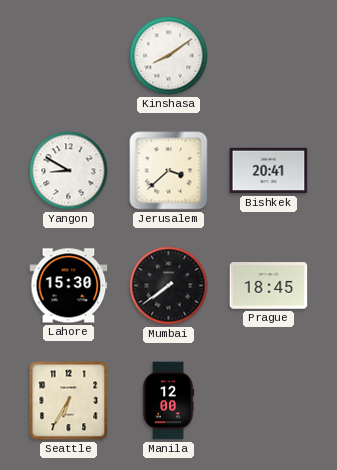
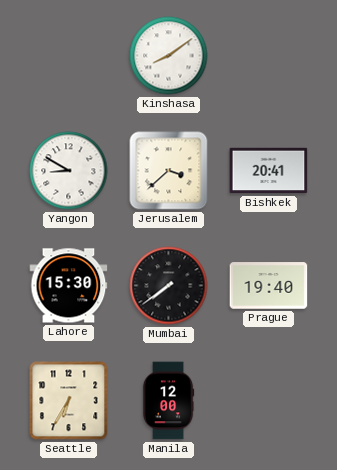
Prague: 18:45 -> 19:40
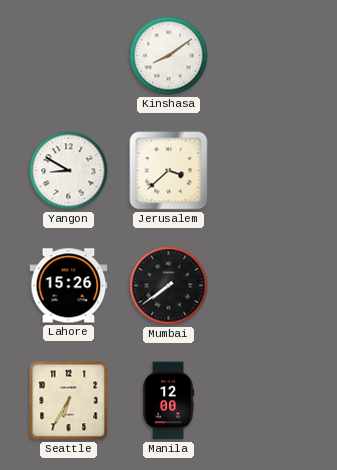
Bishkek: 20:41 -> none
Lahore: 15:30 -> 15:26
Prague: 19:40 -> none
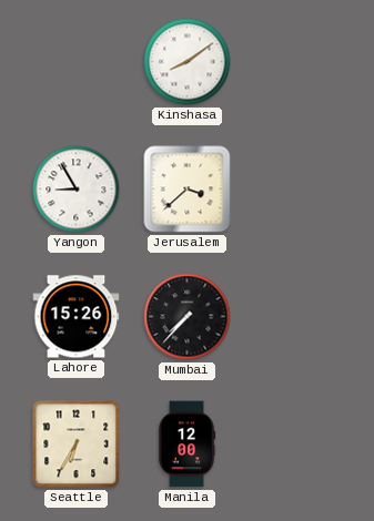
Yangon: 8:50 -> 8:55
Mumbai: 7:39 -> 7:37
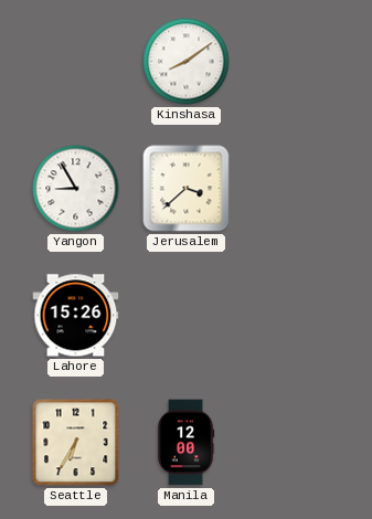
Mumbai: 7:37 -> none
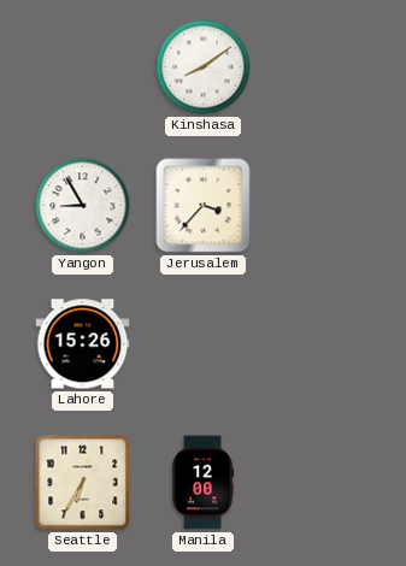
Jerusalem: 3:38 -> 3:37
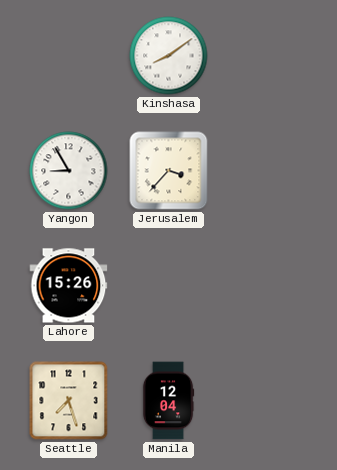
Seattle: 6:35 -> 7:27
Manila: 12:00 -> 12:04
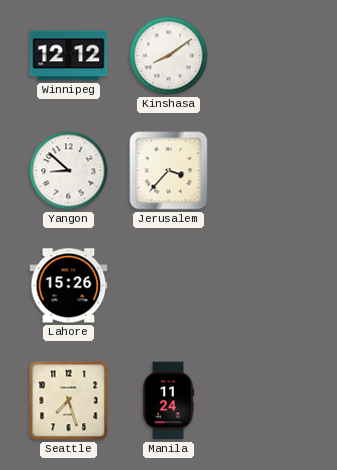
Winnipeg: none -> 12:12
Yangon: 8:55 -> 8:52
Manila: 12:04 -> 11:24
